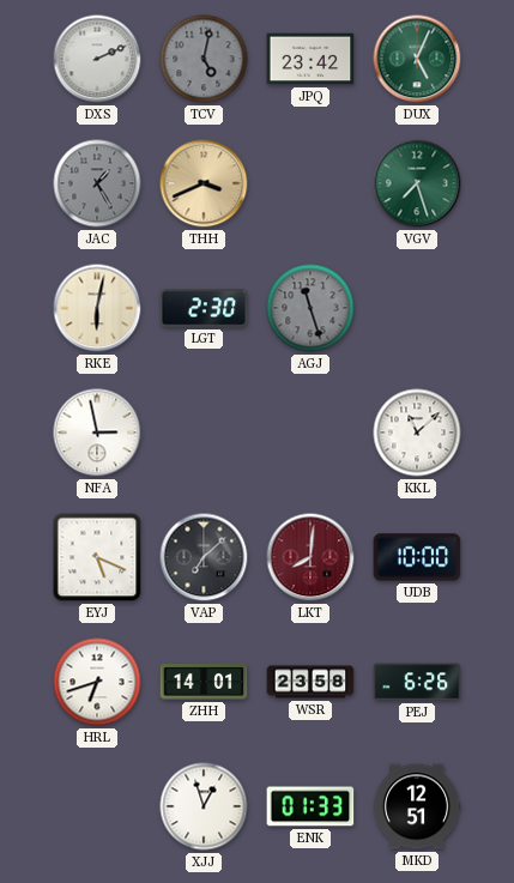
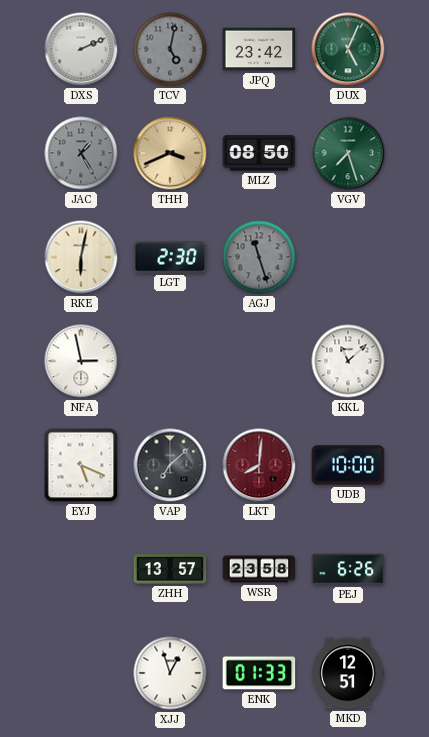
MLZ: none -> 08:50
HRL: 6:42 -> none
ZHH: 14:01 -> 13:57
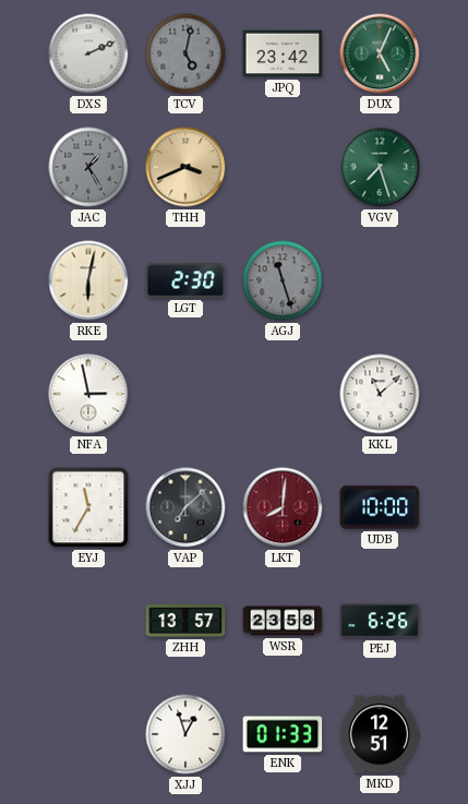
MLZ: 08:50 -> none
EYJ: 5:19 -> 11:35
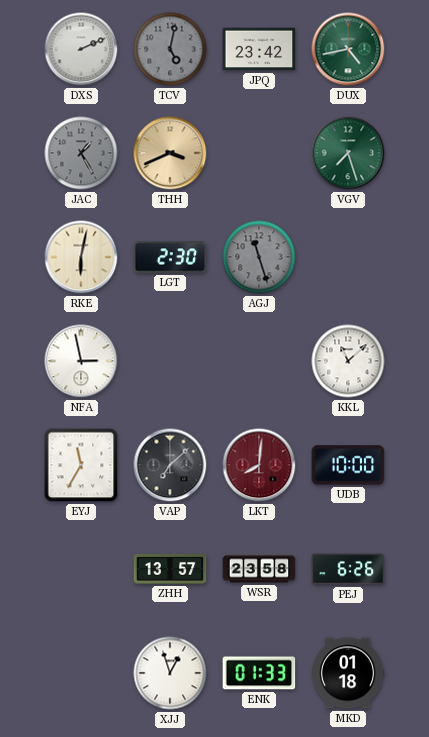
DUX: 5:04 -> 4:43
MKD: 12:51 -> 01:18
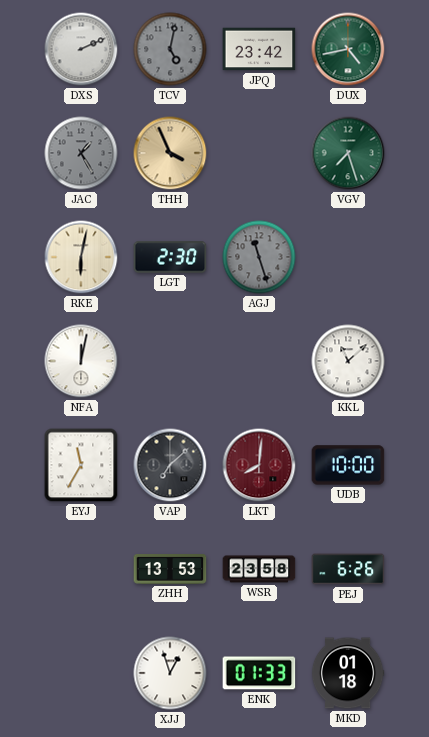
THH: 3:41 -> 3:56
NFA: 2:58 -> 12:02
ZHH: 13:57 -> 13:53
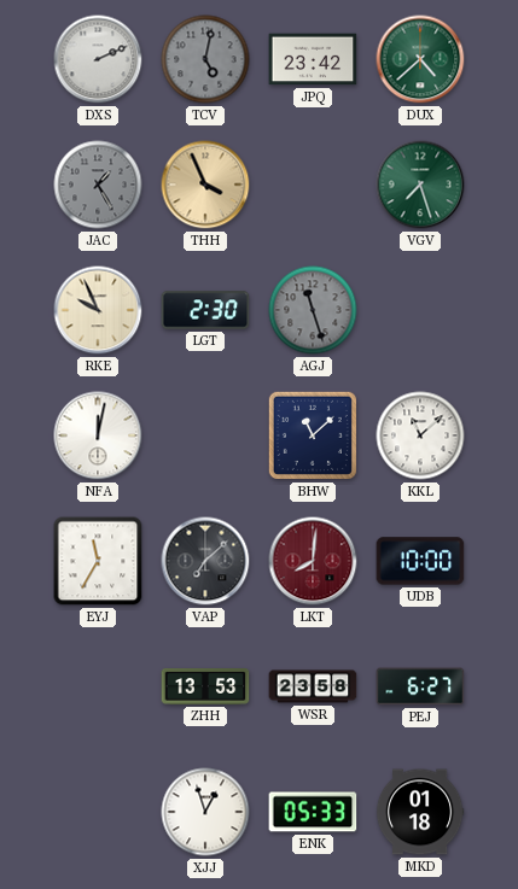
DUX: 4:43 -> 4:38
RKE: 6:02 -> 9:56
BHW: none -> 11:08
PEJ: 6:26 -> 6:27
ENK: 01:33 -> 05:33
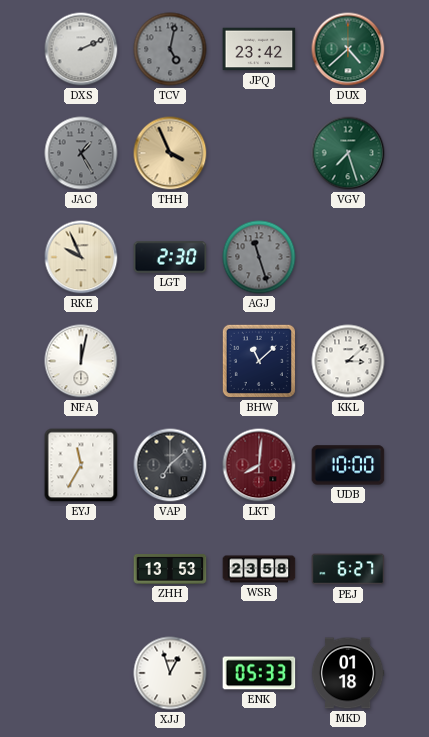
KKL: 11:08 -> 3:08
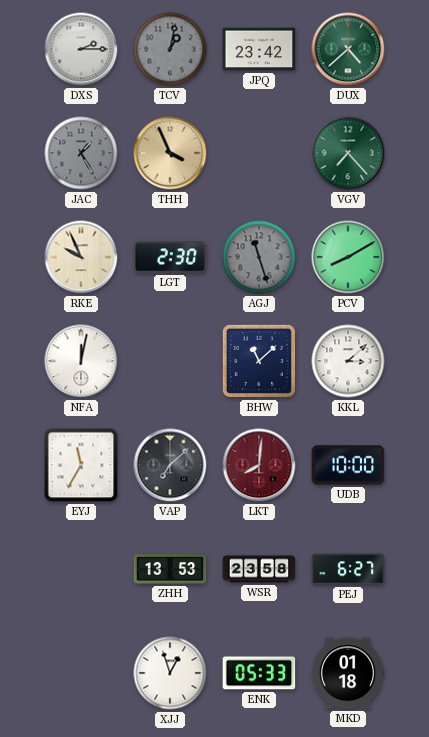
DXS: 2:11 -> 2:15
TCV: 5:02 -> 1:02
VGV: 7:27 -> 7:23
PCV: none -> 8:10
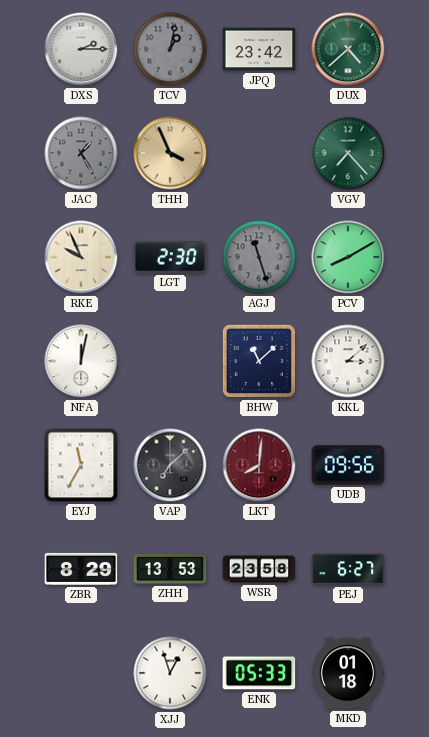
UDB: 10:00 -> 09:56
ZBR: none -> 8:29
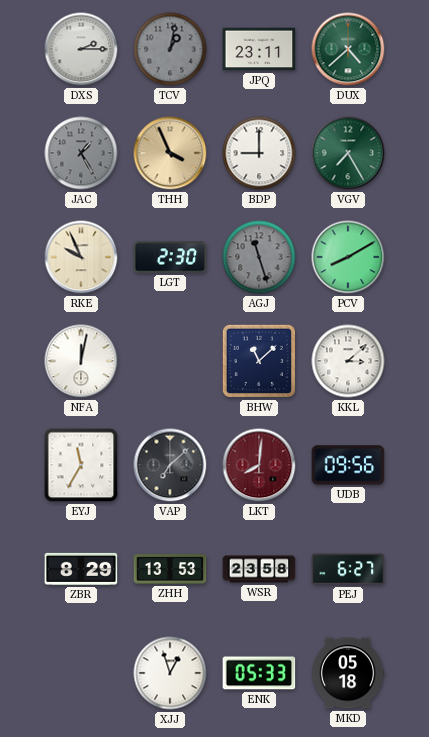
JPQ: 23:42 -> 23:11
BDP: none -> 9:00
VGV: 7:23 -> 7:25
MKD: 01:18 -> 05:18
